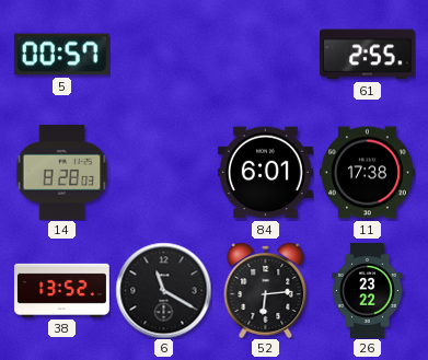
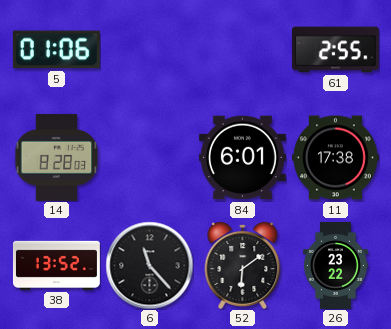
5: 00:57 -> 01:06
6: 11:20 -> 11:23
52: 6:14 -> 6:09
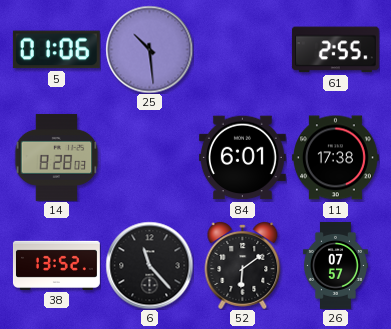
25: none -> 10:29
26: 23:22 -> 07:57
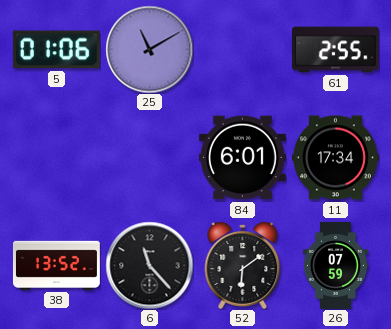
25: 10:29 -> 11:10
14: 8:28 -> none
11: 17:38 -> 17:34
26: 07:57 -> 07:59
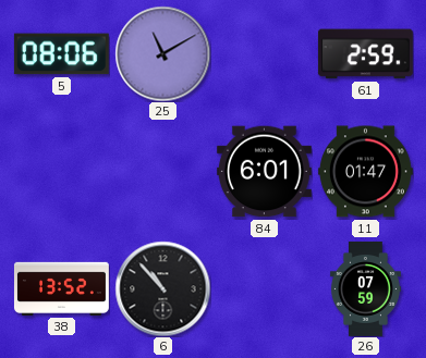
5: 01:06 -> 08:06
61: 2:55 -> 2:59
11: 17:34 -> 01:47
6: 11:23 -> 10:53
52: 6:09 -> none
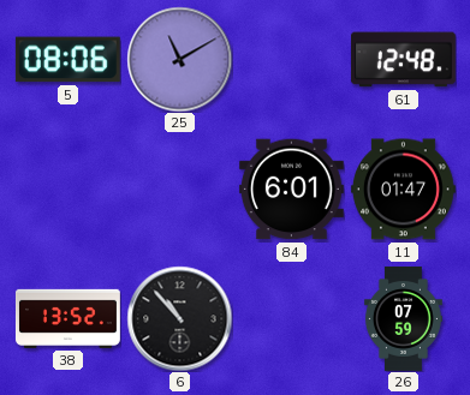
61: 2:59 -> 12:48
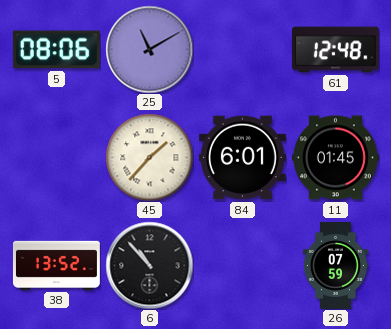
45: none -> 1:37
11: 01:47 -> 01:45
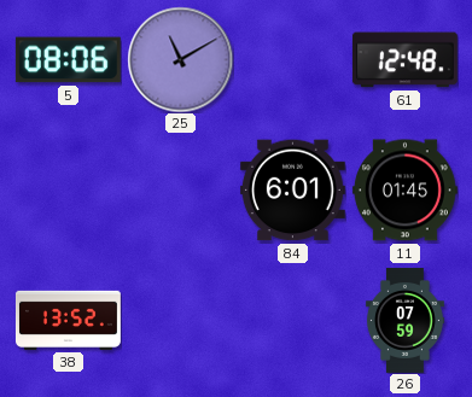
45: 1:37 -> none
6: 10:53 -> none
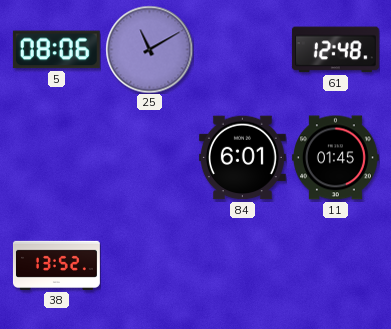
26: 07:59 -> none
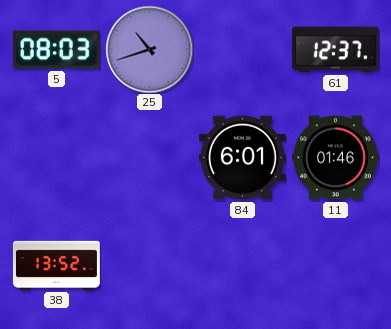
5: 08:06 -> 08:03
25: 11:10 -> 10:42
61: 12:48 -> 12:37
11: 01:45 -> 01:46
